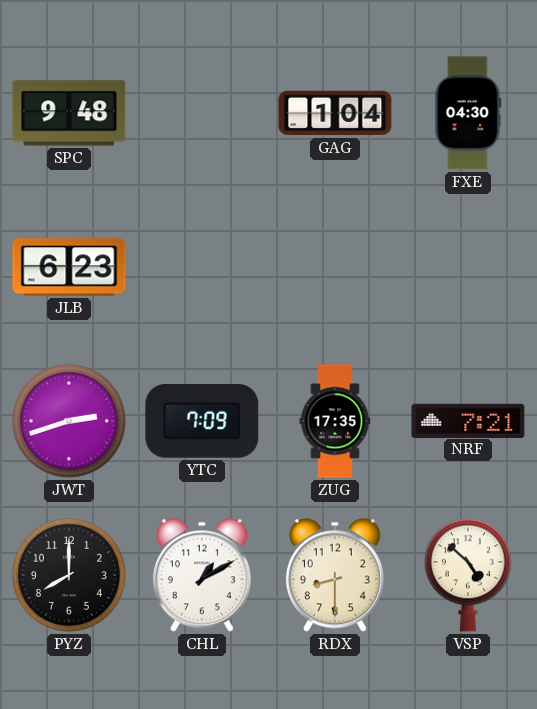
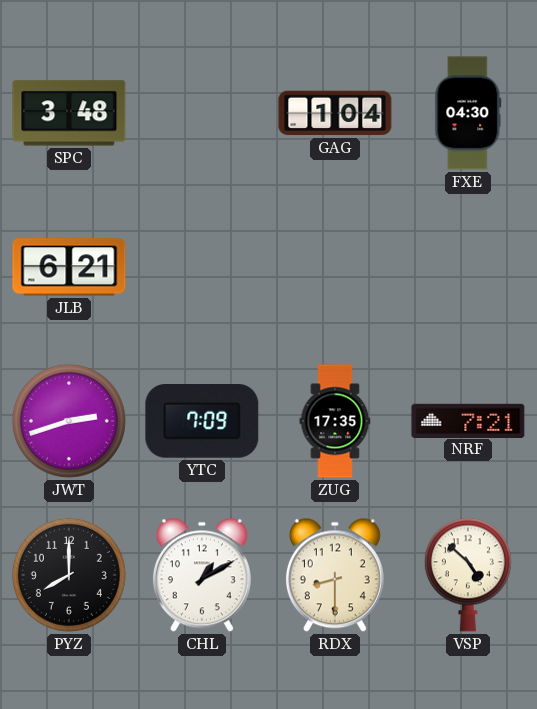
SPC: 9:48 -> 3:48
JLB: 6:23 -> 6:21
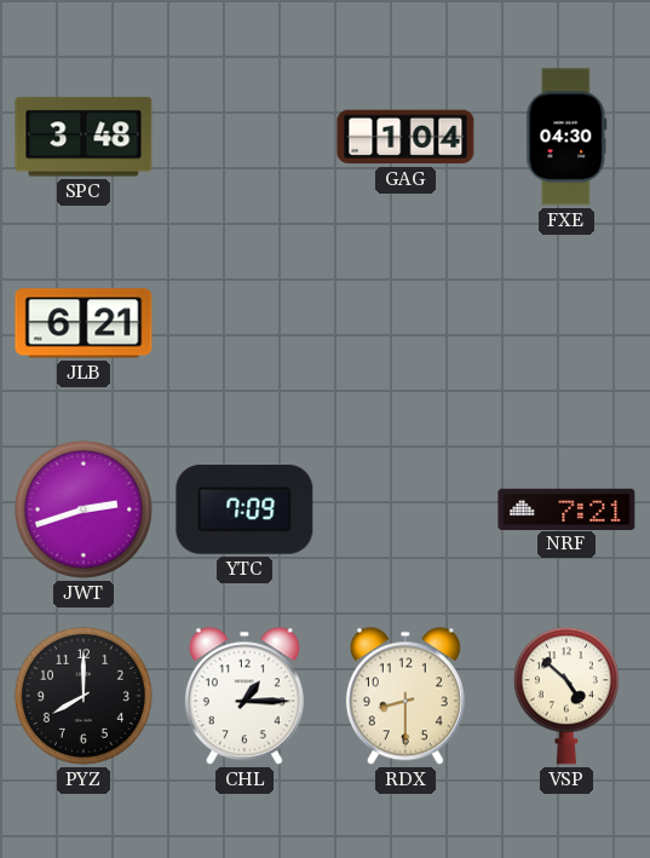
ZUG: 17:35 -> none
CHL: 1:10 -> 1:15
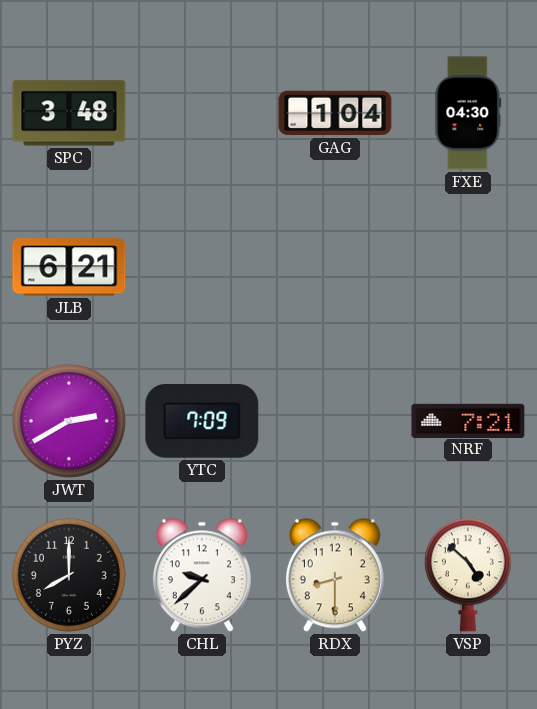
JWT: 2:42 -> 2:40
CHL: 1:15 -> 9:38
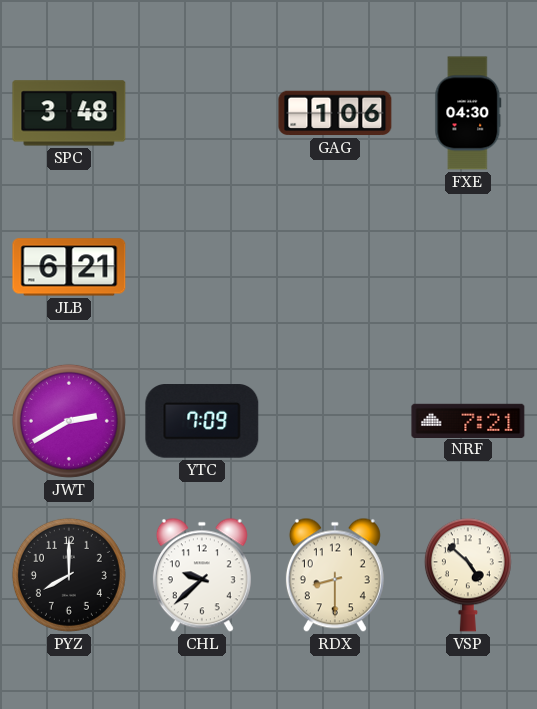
GAG: 1:04 -> 1:06
